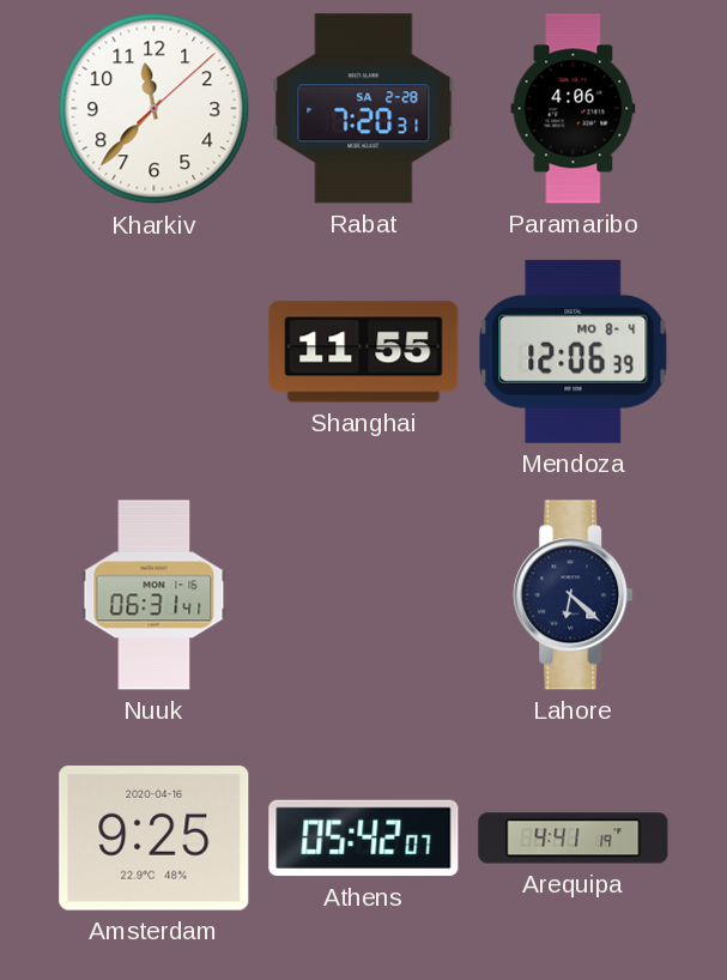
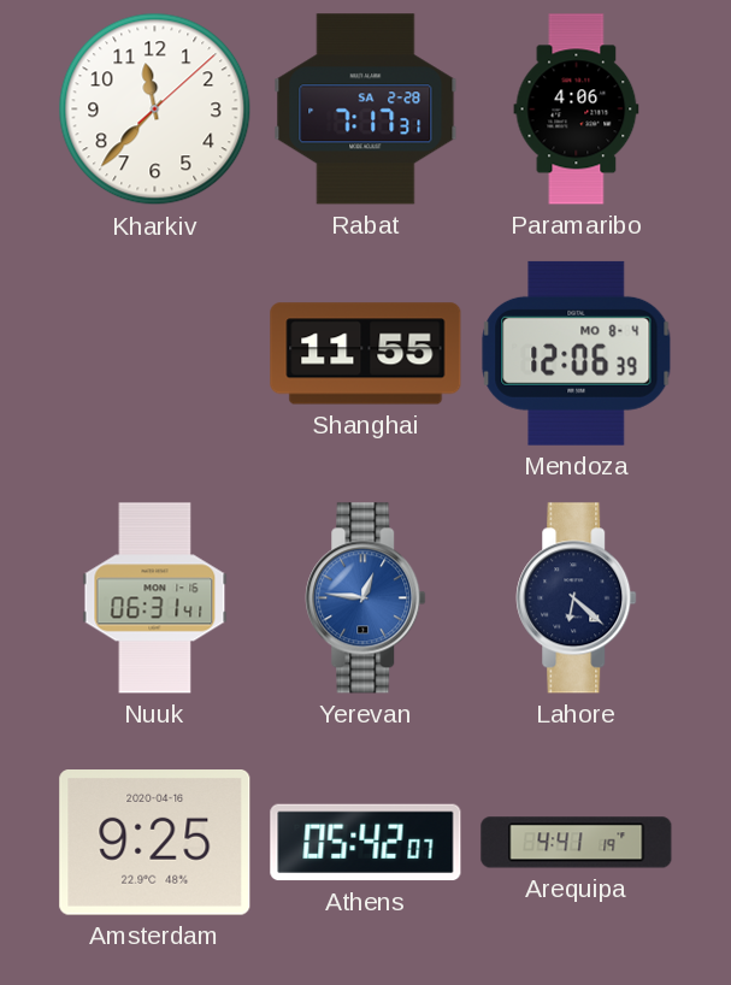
Rabat: 7:20 -> 7:17
Yerevan: none -> 12:46
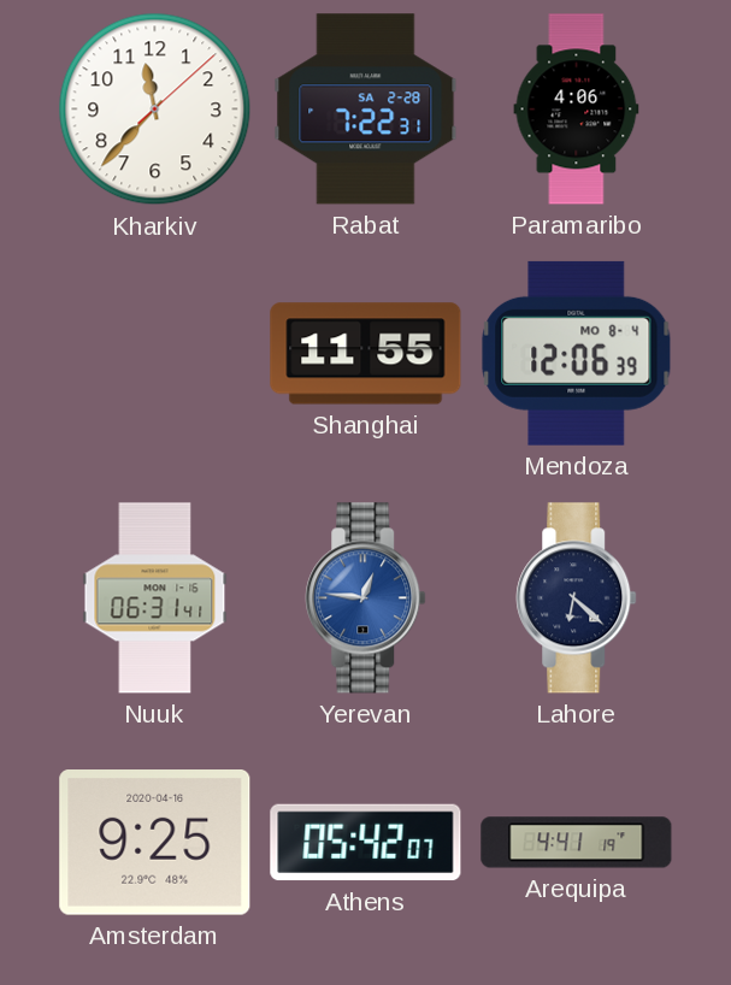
Rabat: 7:17 -> 7:22
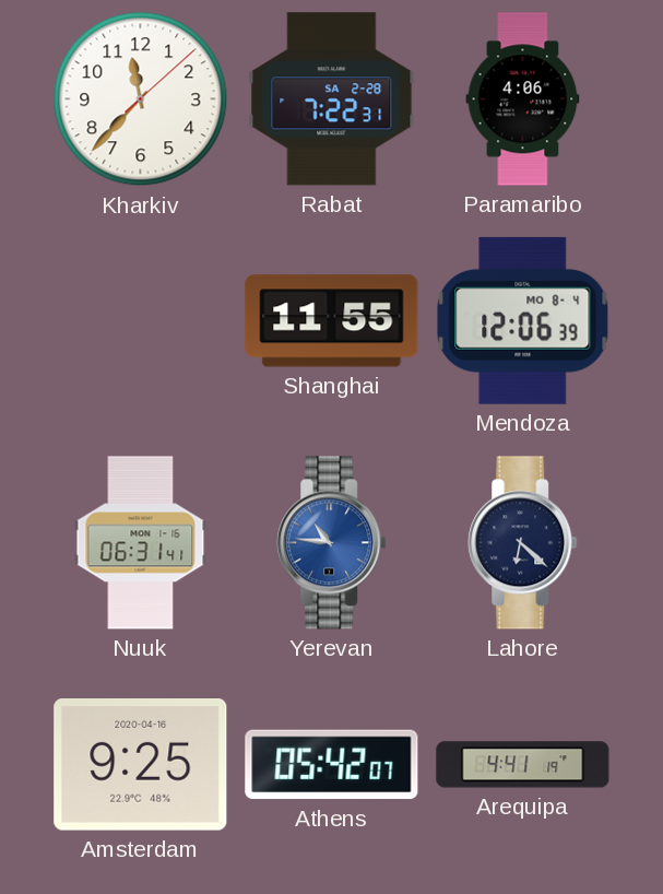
Yerevan: 12:46 -> 10:46
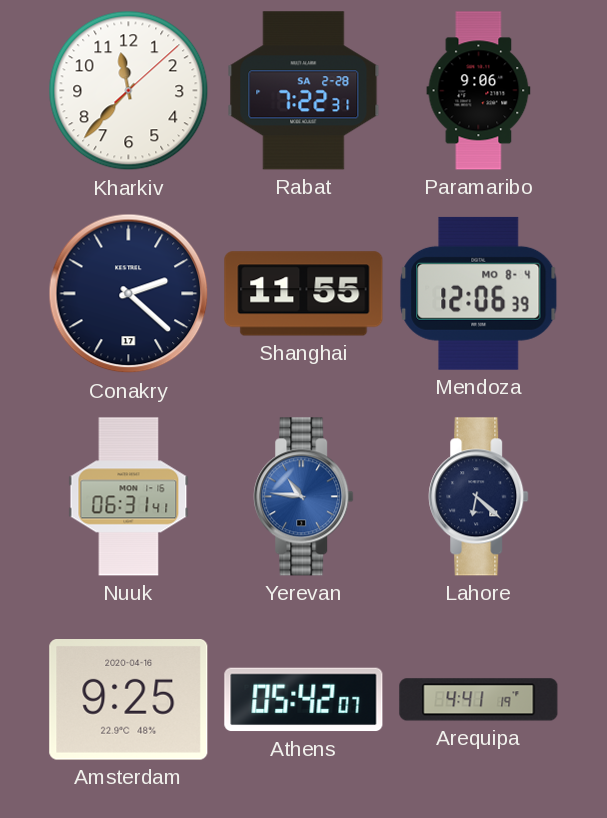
Paramaribo: 4:06 -> 9:06
Conakry: none -> 2:22
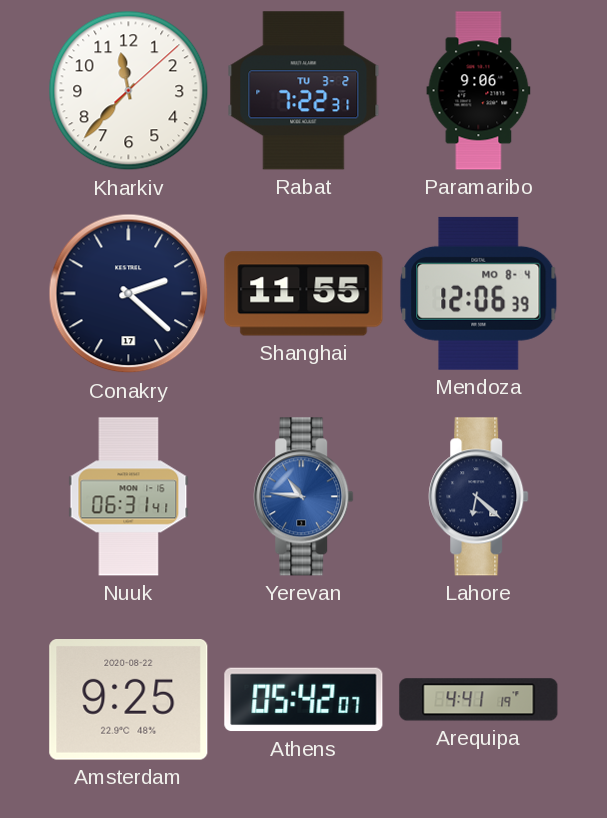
Rabat date: SA 2-28 -> TU 3-2
Amsterdam date: 2020-04-16 -> 2020-08-22
